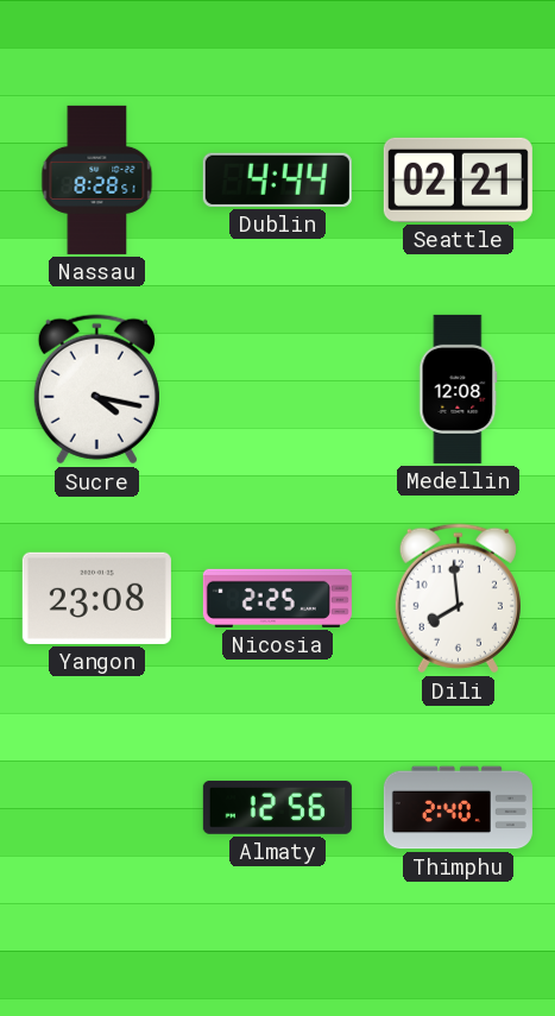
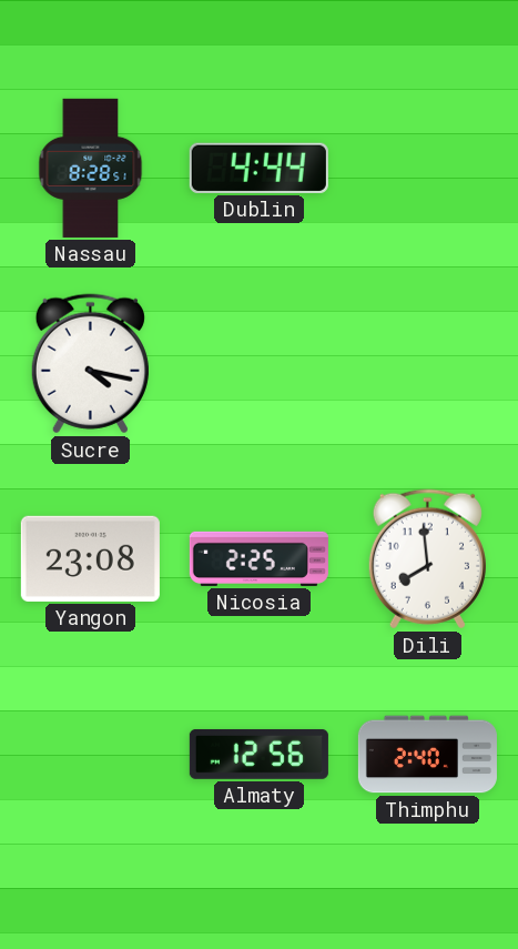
Seattle: 02:21 -> none
Medellin: 12:08 -> none
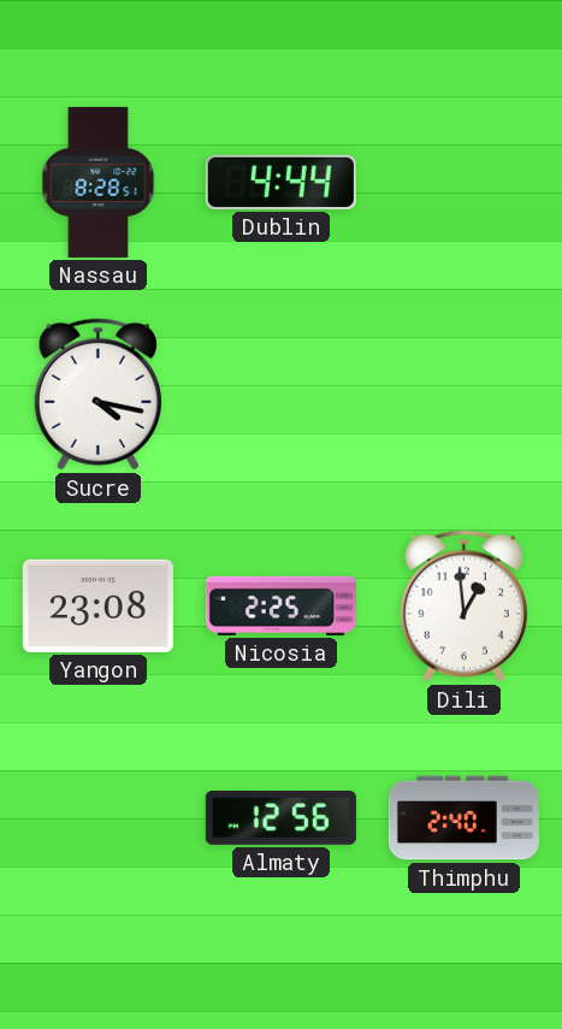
Dili: 7:59 -> 12:59
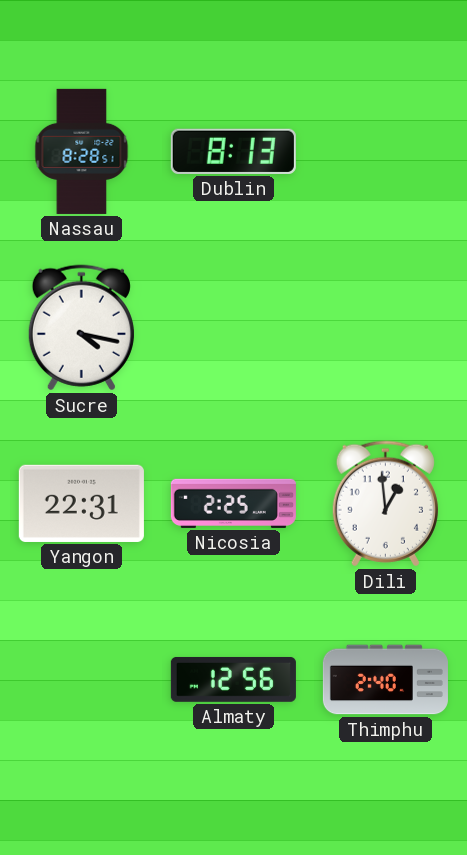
Dublin: 4:44 -> 8:13
Yangon: 23:08 -> 22:31
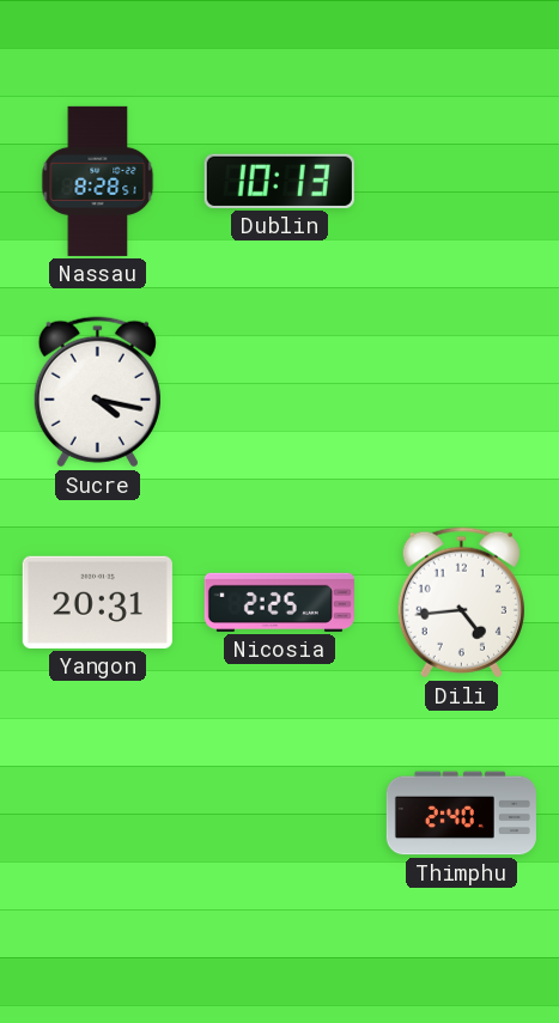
Dublin: 8:13 -> 10:13
Yangon: 22:31 -> 20:31
Dili: 12:59 -> 4:44
Almaty: 12:56 -> none
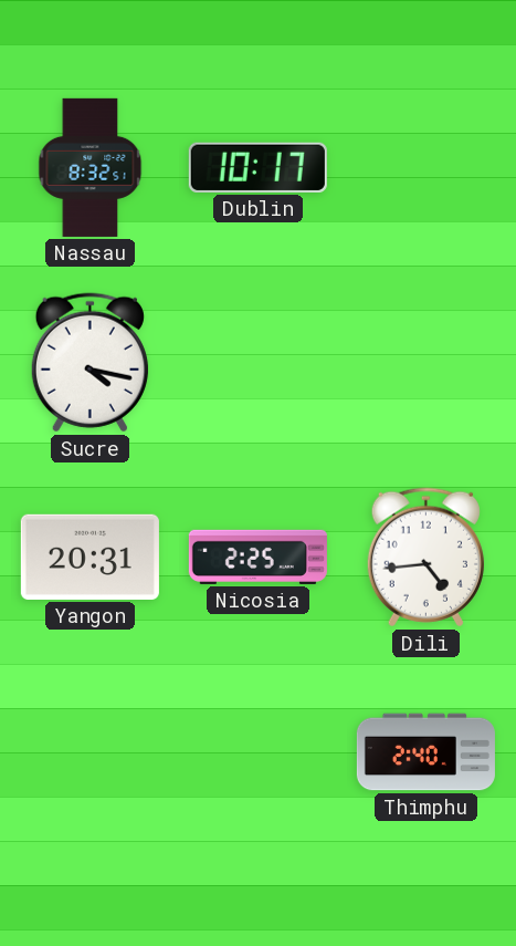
Nassau: 8:28 -> 8:32
Dublin: 10:13 -> 10:17
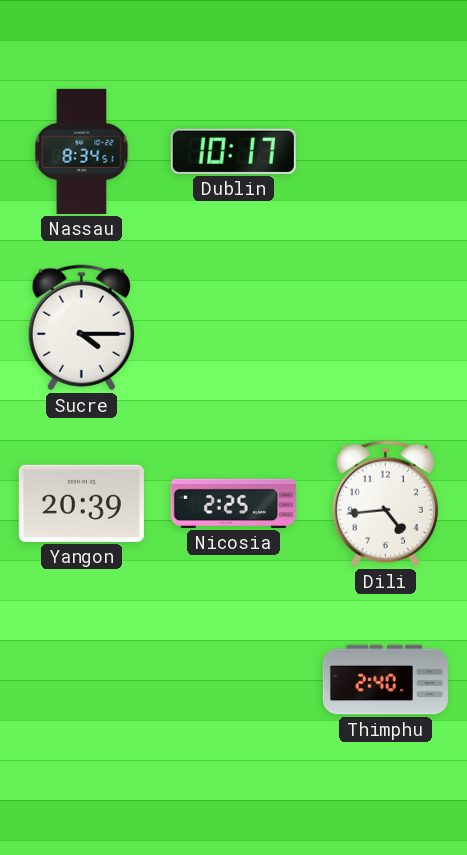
Nassau: 8:32 -> 8:34
Sucre: 4:17 -> 4:15
Yangon: 20:31 -> 20:39
